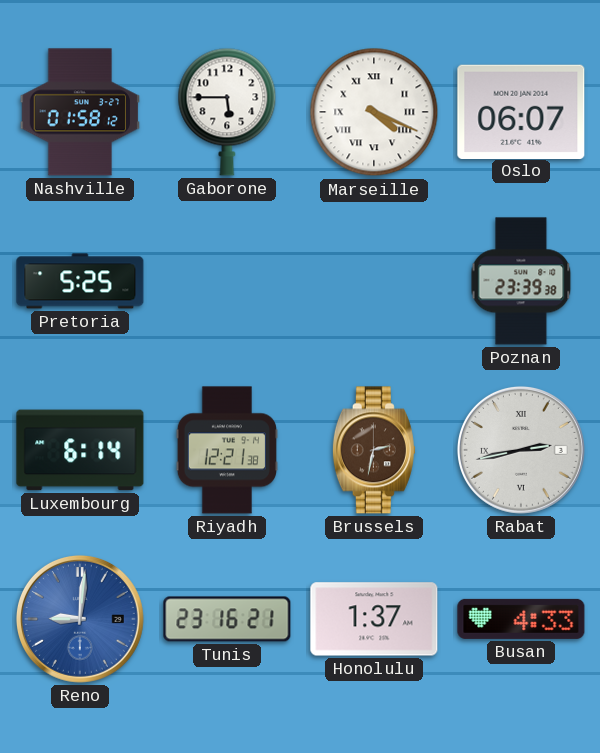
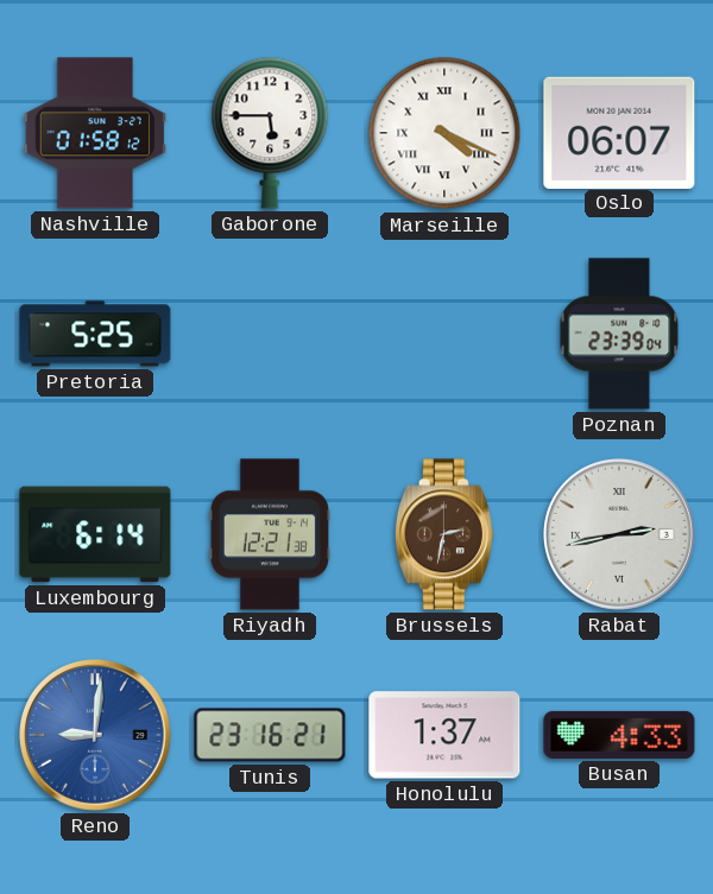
Poznan: 23:39:38 -> 23:39:04
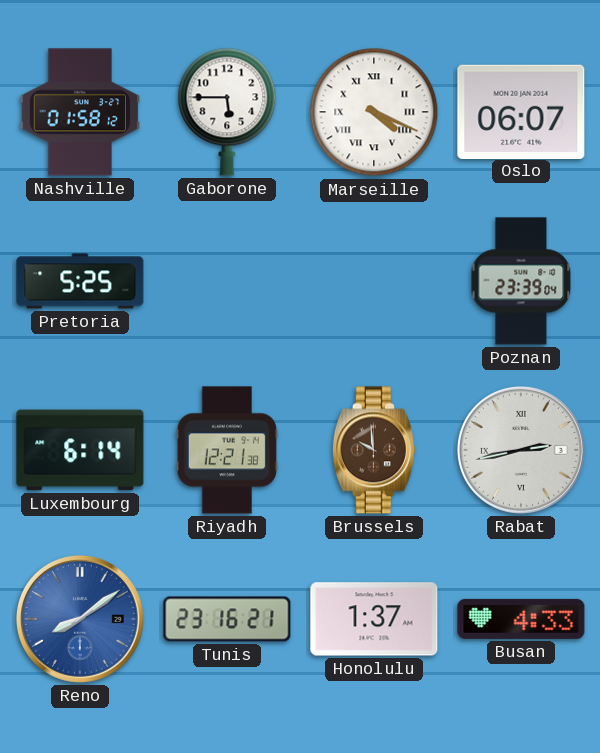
Brussels: 2:32 -> 9:59
Reno: 9:01 -> 8:09
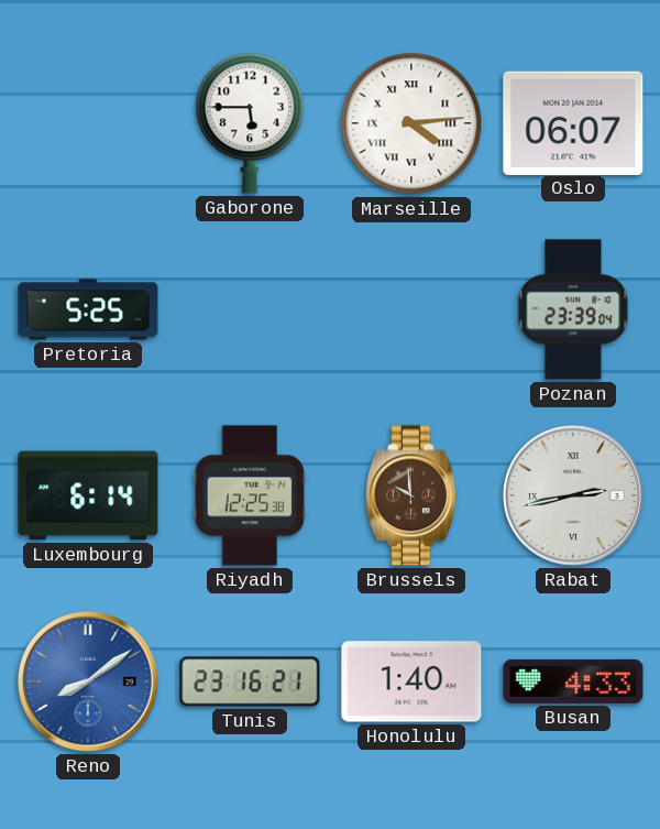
Nashville: 01:58 -> none
Marseille: 4:19 -> 4:14
Riyadh: 12:21 -> 12:25
Honolulu: 1:37 -> 1:40
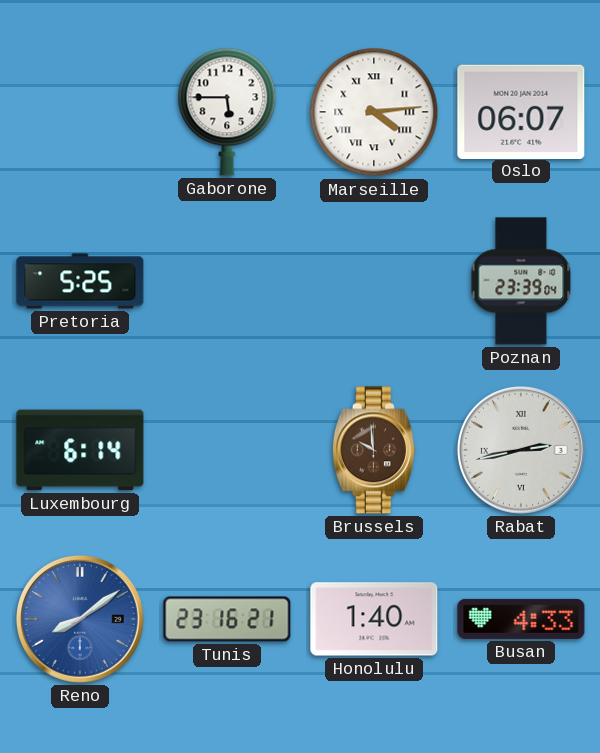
Riyadh: 12:25 -> none
